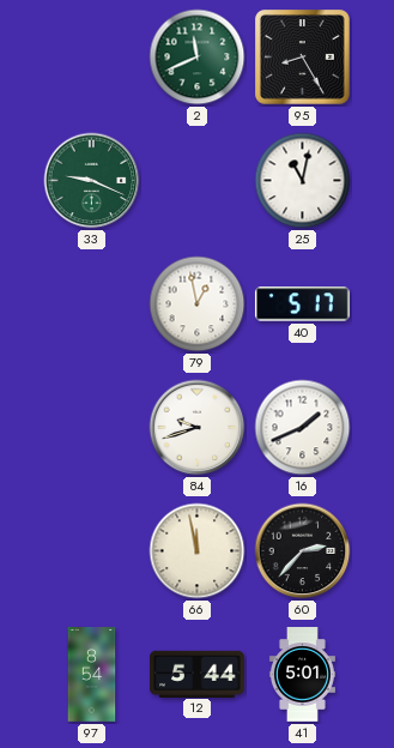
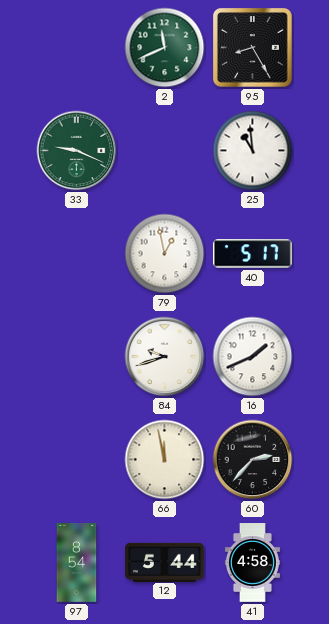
25: 11:02 -> 10:59
41: 5:01 -> 4:58
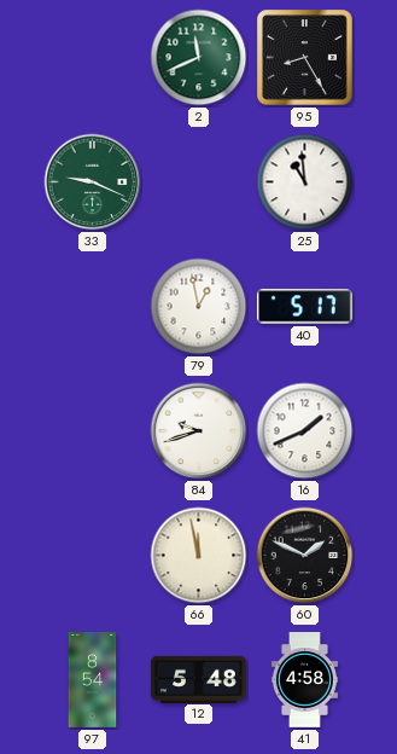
60: 2:37 -> 1:49
12: 5:44 -> 5:48
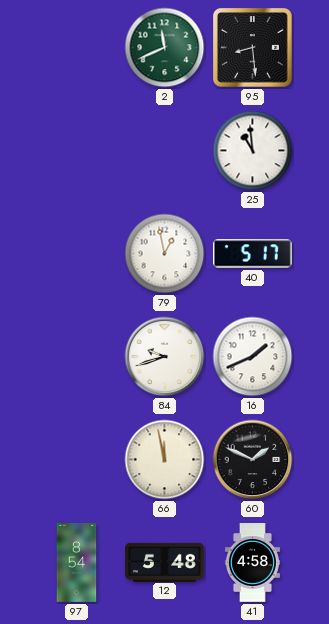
95: 8:25 -> 8:29
33: 9:19 -> none
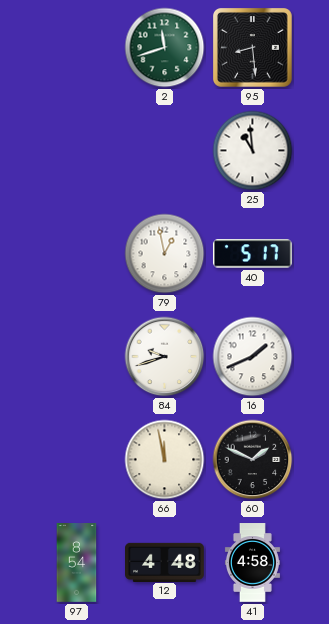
2: 11:41 -> 11:42
12: 5:48 -> 4:48
